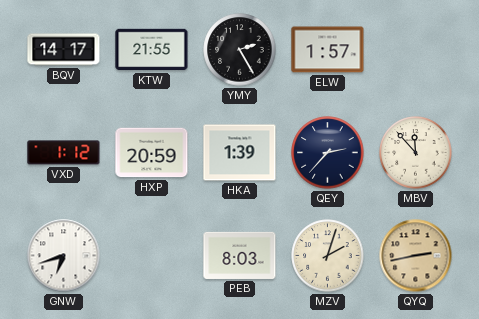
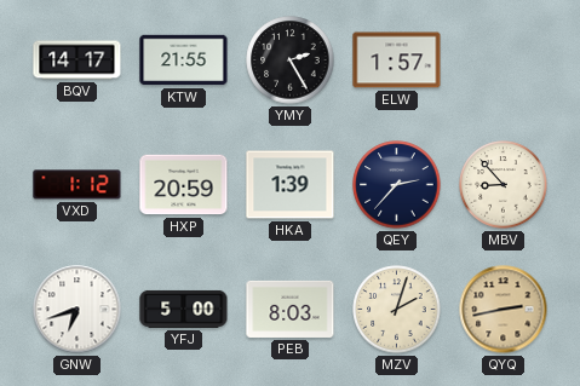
MBV: 11:53 -> 8:53
YFJ: none -> 5:00
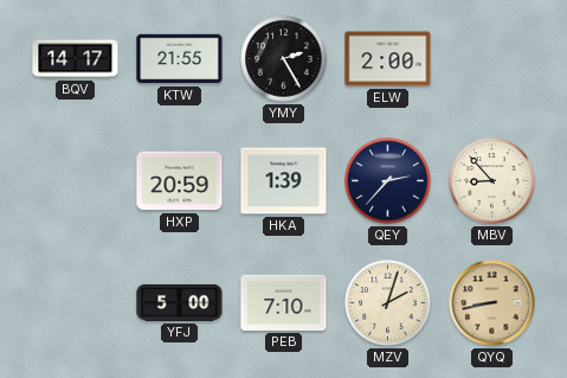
ELW: 1:57 -> 2:00
VXD: 1:12 -> none
GNW: 6:42 -> none
PEB: 8:03 -> 7:10
QYQ: 2:43 -> 8:43
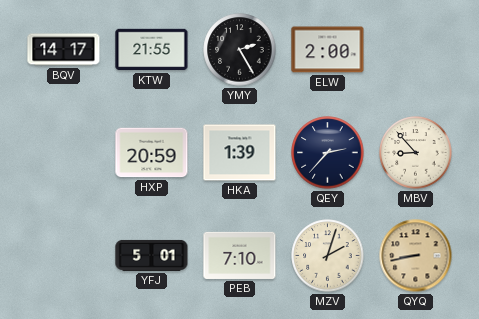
YFJ: 5:00 -> 5:01
